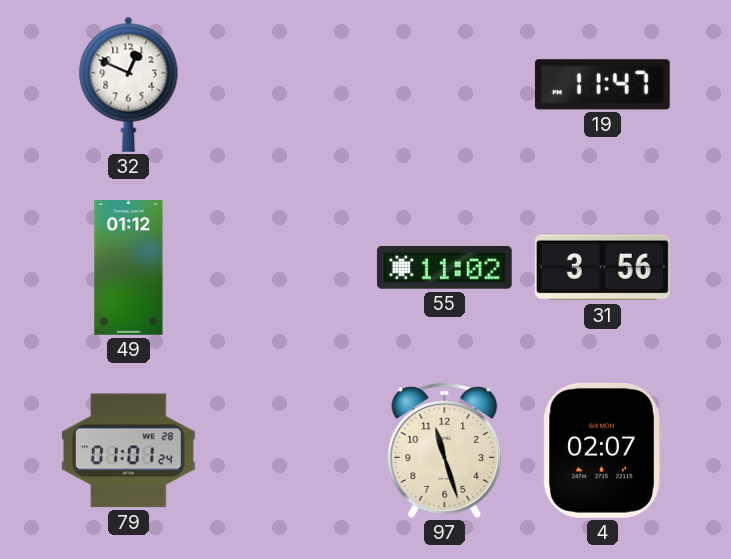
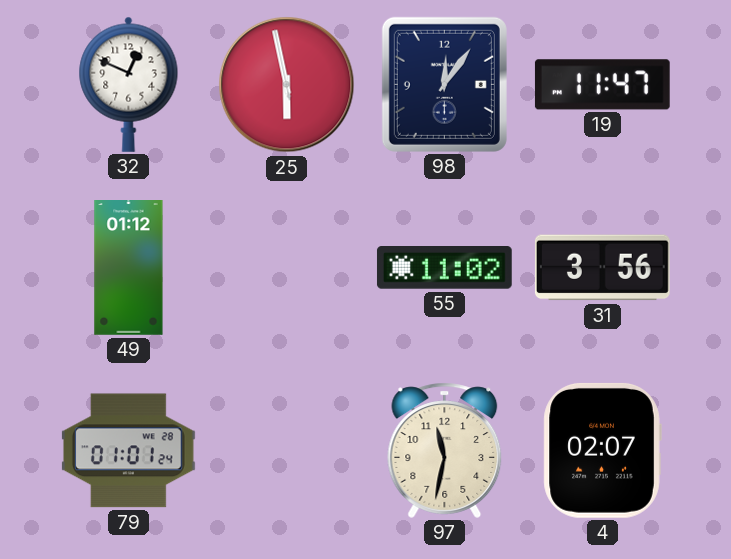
25: none -> 5:57
98: none -> 12:06
97: 11:27 -> 11:32
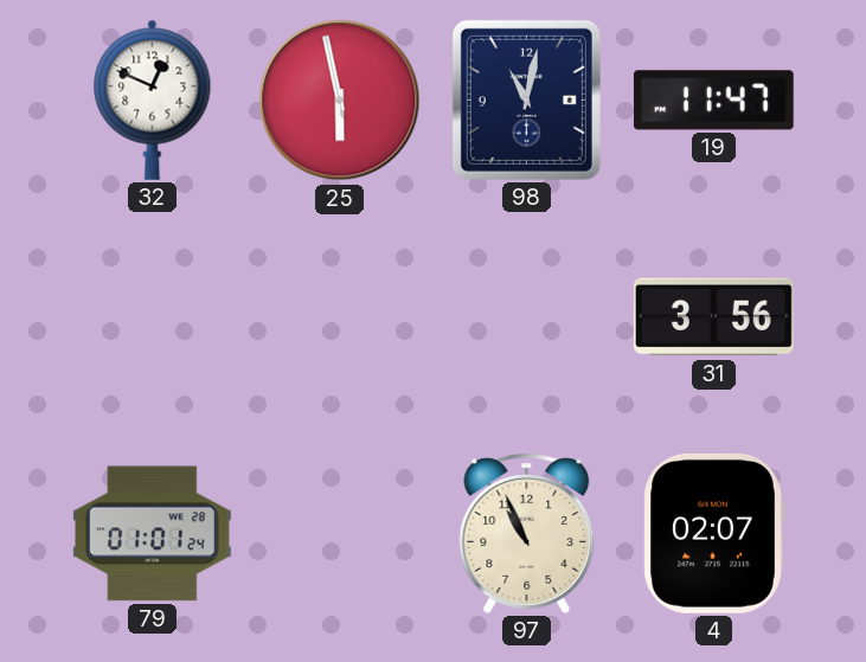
98: 12:06 -> 11:02
49: 01:12 -> none
55: 11:02 -> none
97: 11:32 -> 10:56
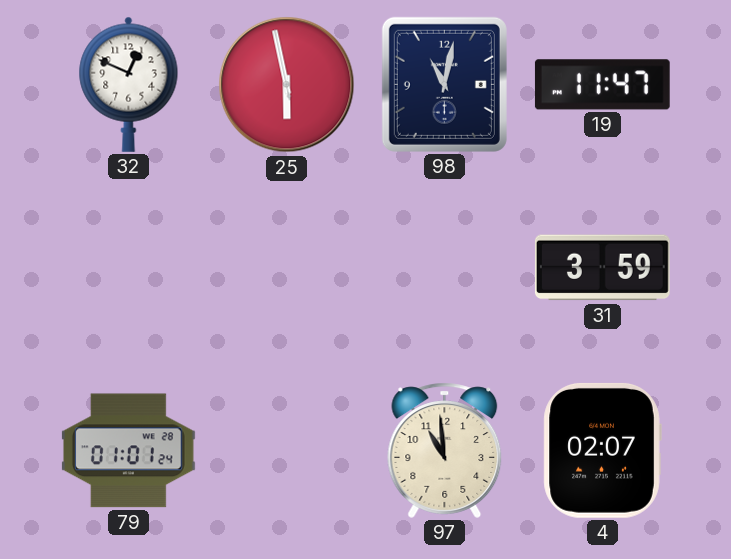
31: 3:56 -> 3:59
97: 10:56 -> 10:59
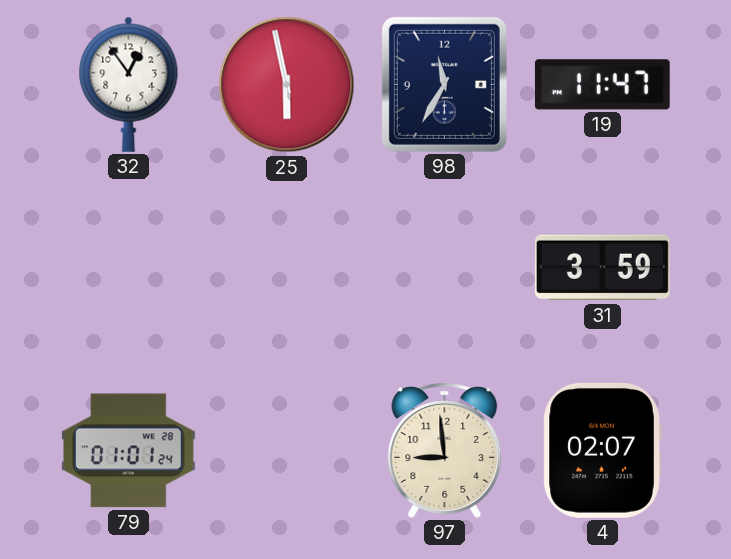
32: 12:49 -> 12:54
98: 11:02 -> 11:35
97: 10:59 -> 8:59
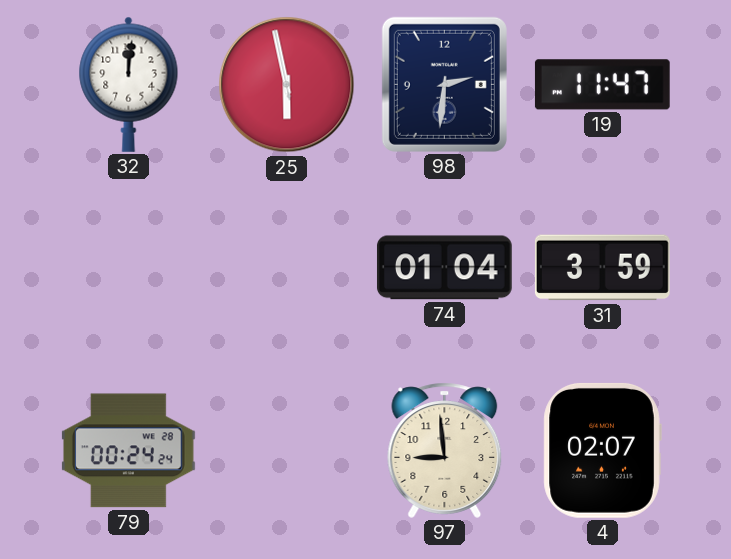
32: 12:54 -> 12:01
98: 11:35 -> 2:31
74: none -> 01:04
79: 01:01 -> 00:24
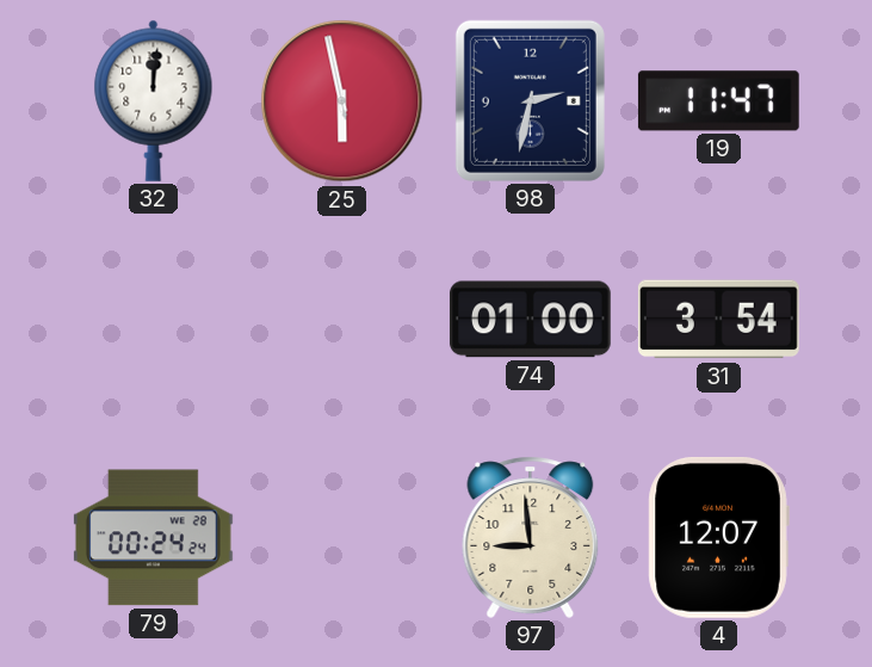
98: 2:31 -> 2:32
74: 01:04 -> 01:00
31: 3:59 -> 3:54
4: 02:07 -> 12:07
